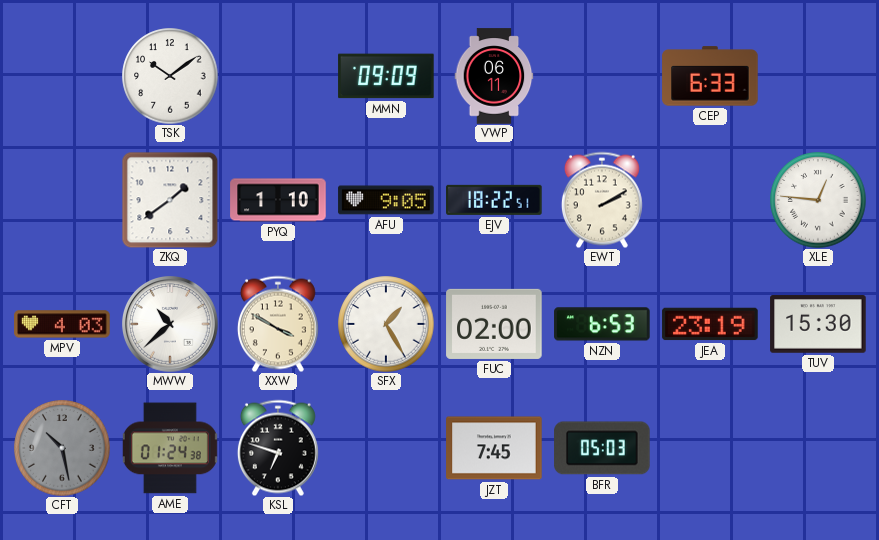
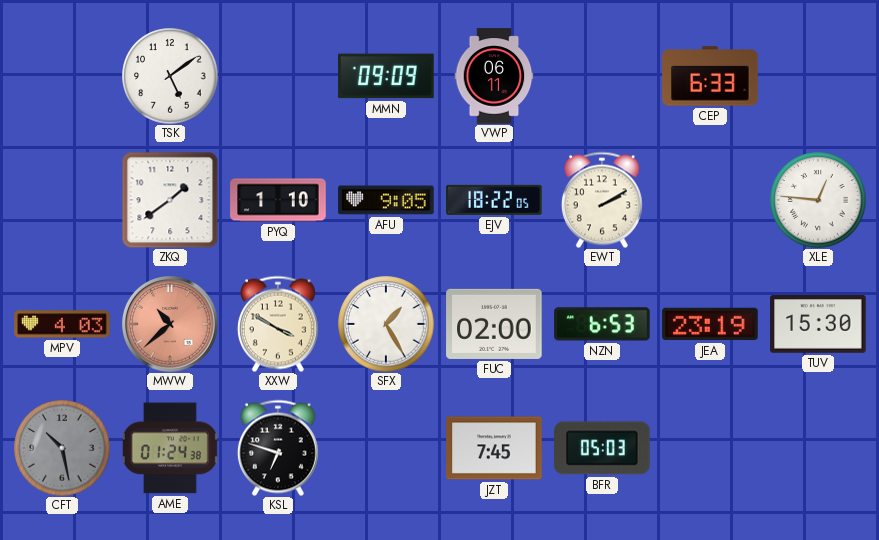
TSK: 10:09 -> 5:09
EJV: 18:22:51 -> 18:22:05
MWW dial: white -> salmon
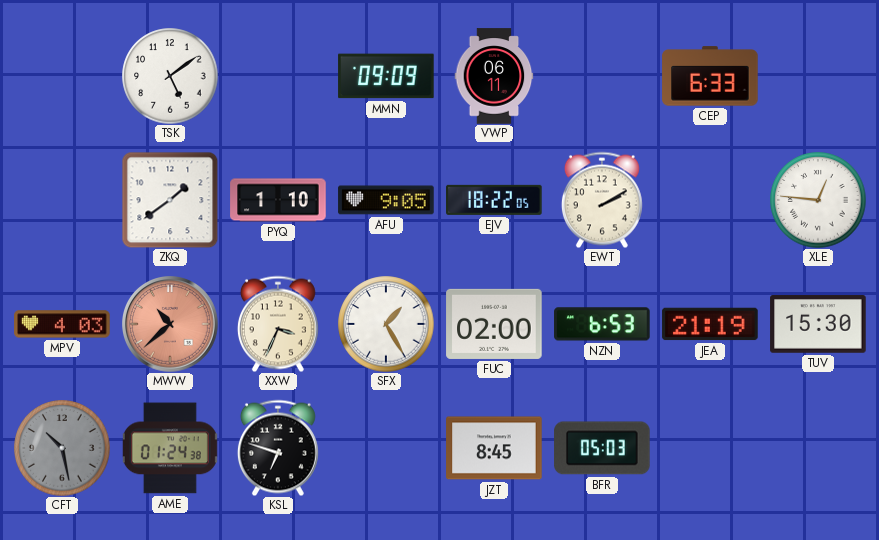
XXW: 3:50 -> 3:34
JEA: 23:19 -> 21:19
JZT: 7:45 -> 8:45
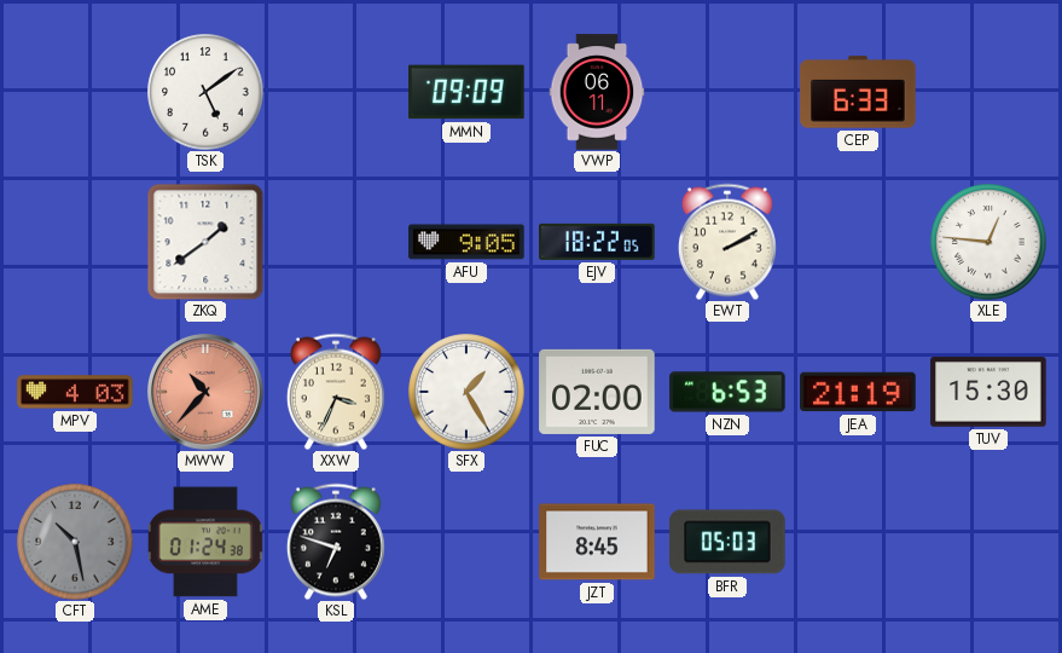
PYQ: 1:10 -> none
MWW: 10:38 -> 10:37
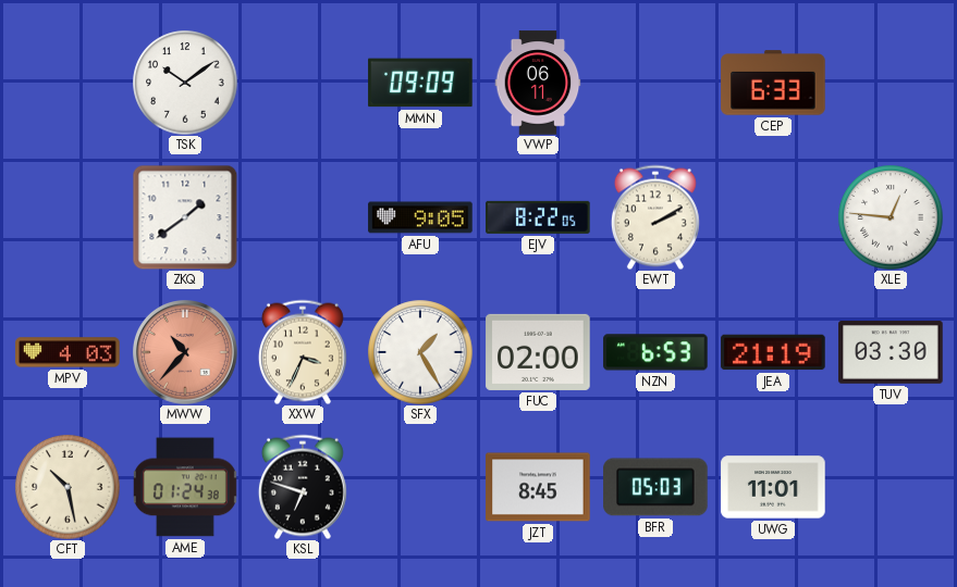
TSK: 5:09 -> 10:09
EJV: 18:22 -> 8:22
TUV: 15:30 -> 03:30
CFT dial: grey -> cream
UWG: none -> 11:01
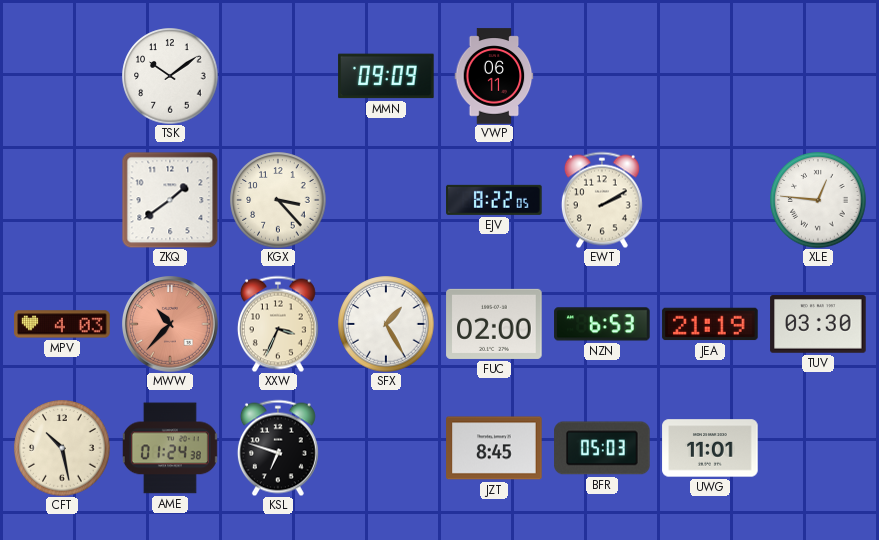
CEP: 6:33 -> none
KGX: none -> 3:23
AFU: 9:05 -> none
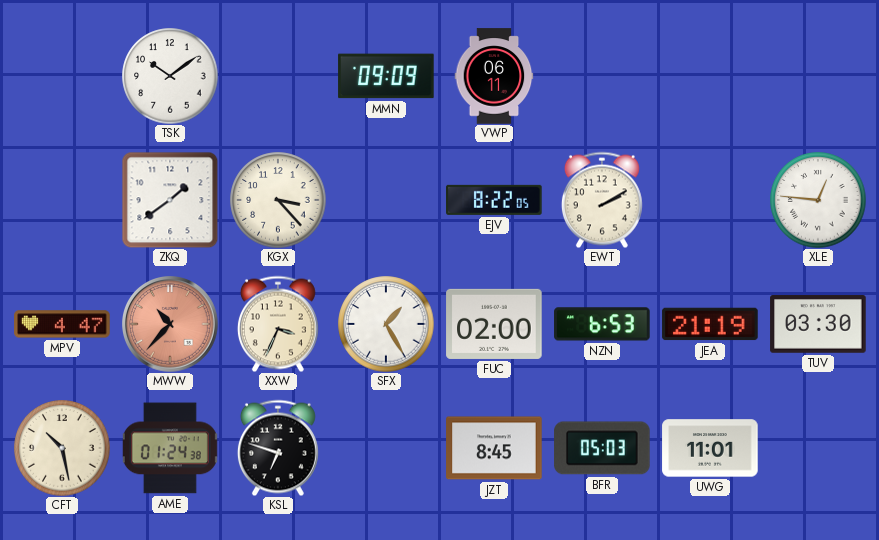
MPV: 4:03 -> 4:47
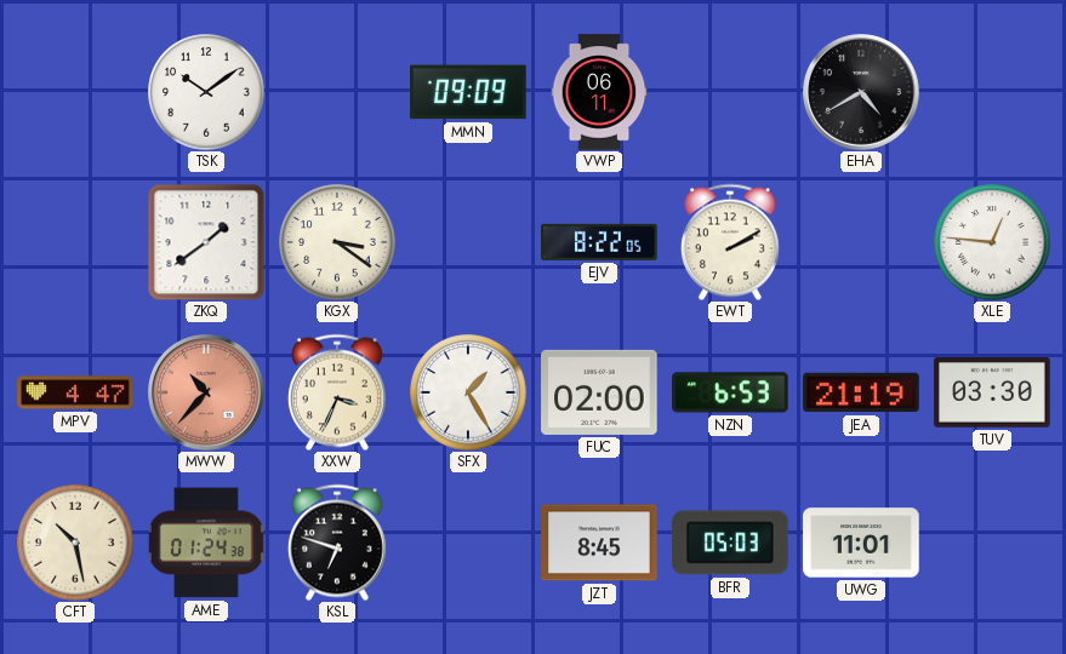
EHA: none -> 4:40
KGX: 3:23 -> 3:21
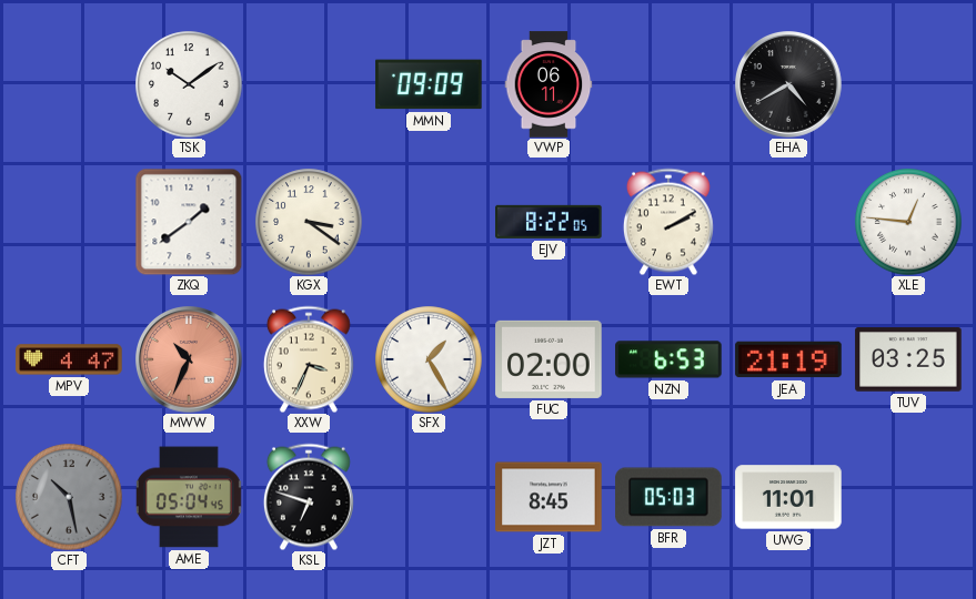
MWW: 10:37 -> 10:34
TUV: 03:30 -> 03:25
CFT dial: cream -> grey
AME: 01:24 -> 05:04
